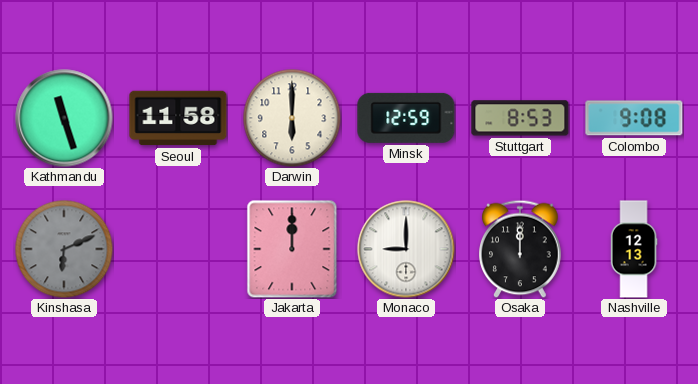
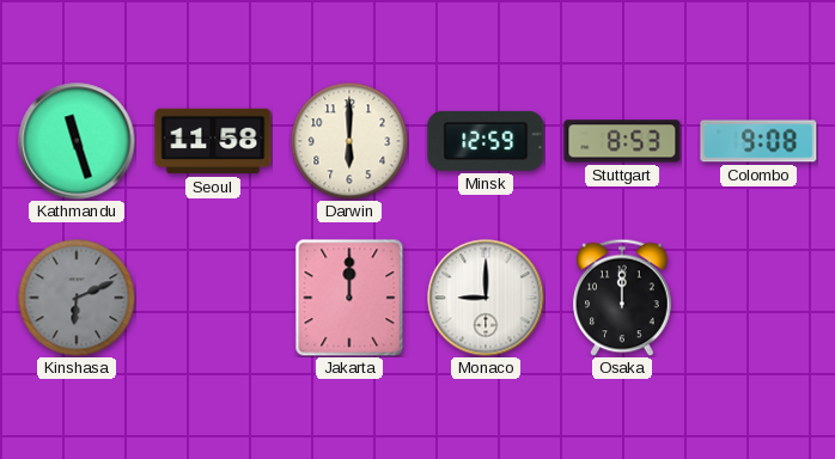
Nashville: 12:13 -> none
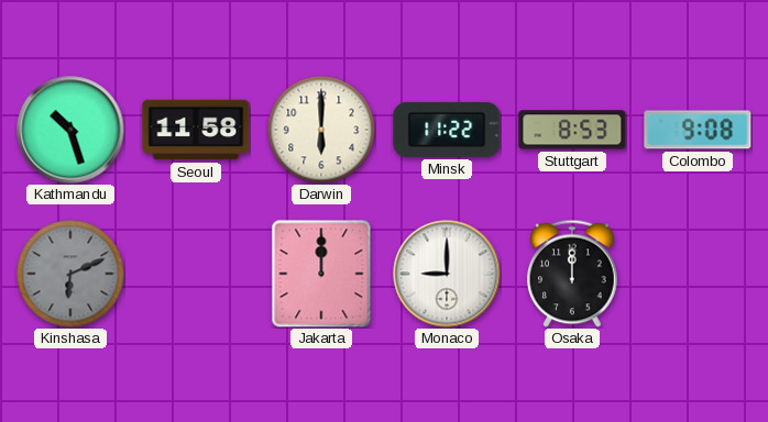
Kathmandu: 11:27 -> 10:27
Minsk: 12:59 -> 11:22
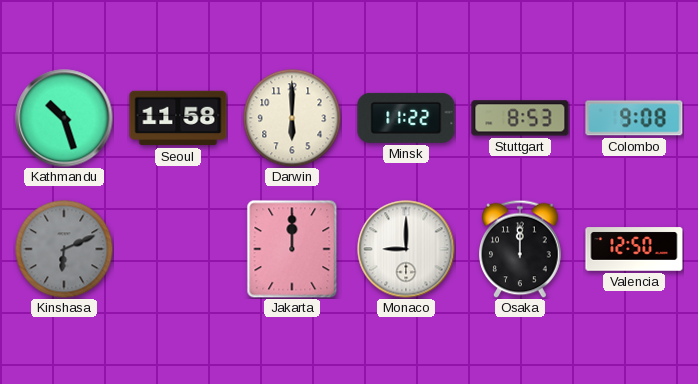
Valencia: none -> 12:50
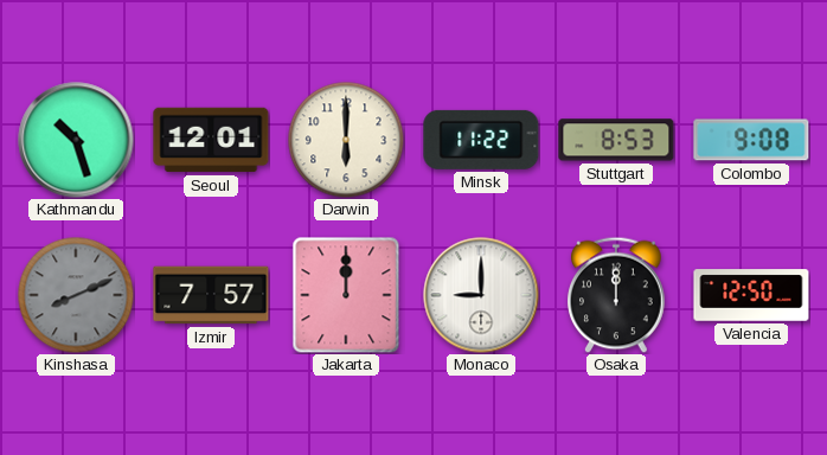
Seoul: 11:58 -> 12:01
Kinshasa: 6:11 -> 8:11
Izmir: none -> 7:57
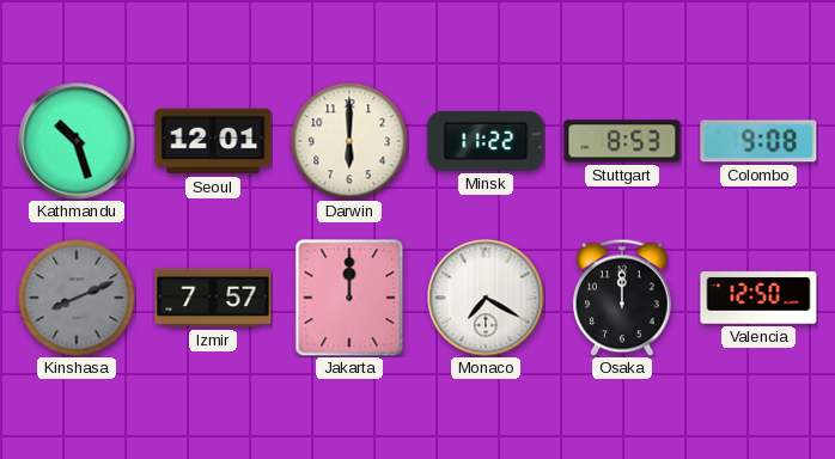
Monaco: 9:00 -> 7:20
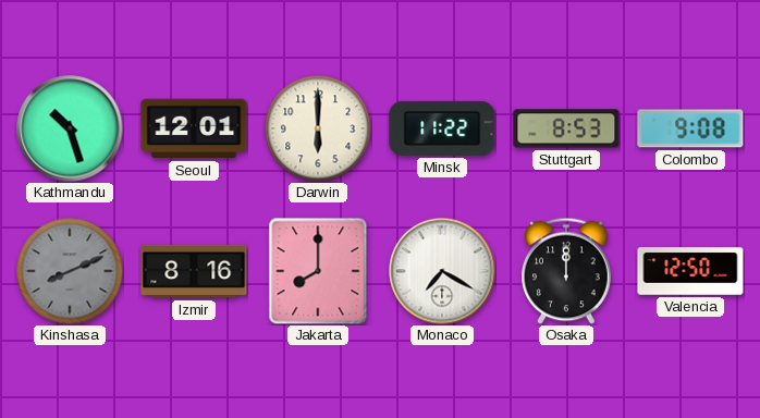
Izmir: 7:57 -> 8:16
Jakarta: 12:00 -> 8:00
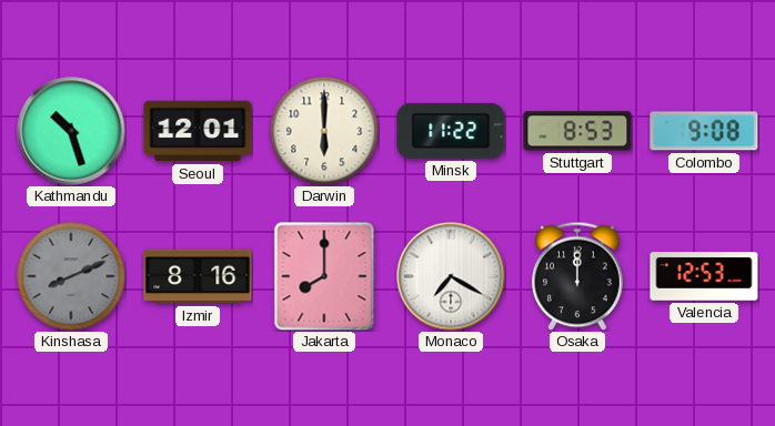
Valencia: 12:50 -> 12:53
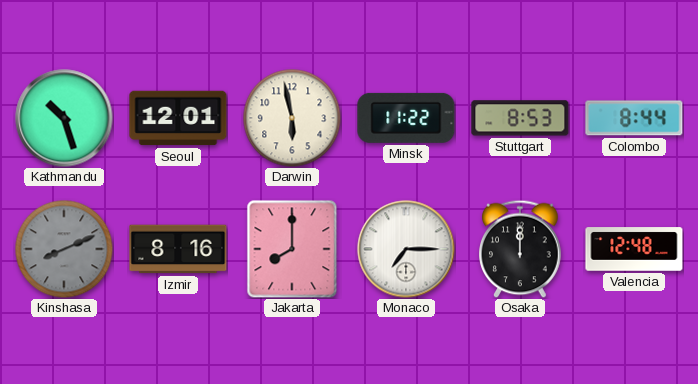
Darwin: 6:00 -> 5:58
Colombo: 9:08 -> 8:44
Monaco: 7:20 -> 7:15
Valencia: 12:53 -> 12:48
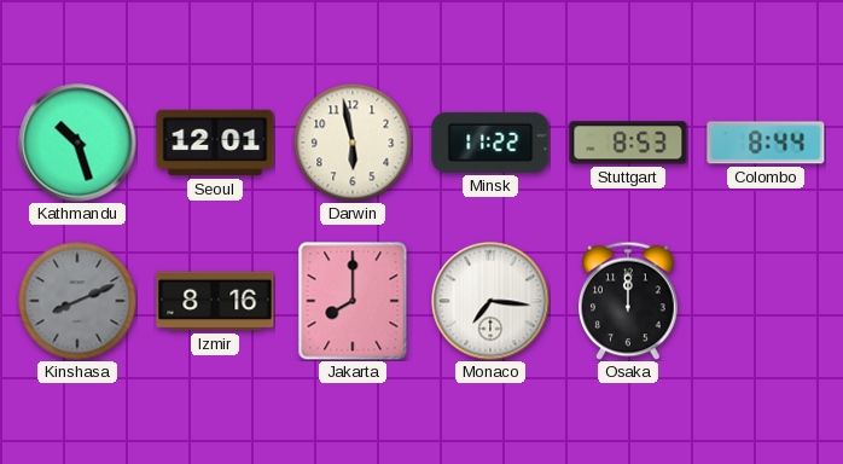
Monaco: 7:15 -> 7:16
Valencia: 12:48 -> none
